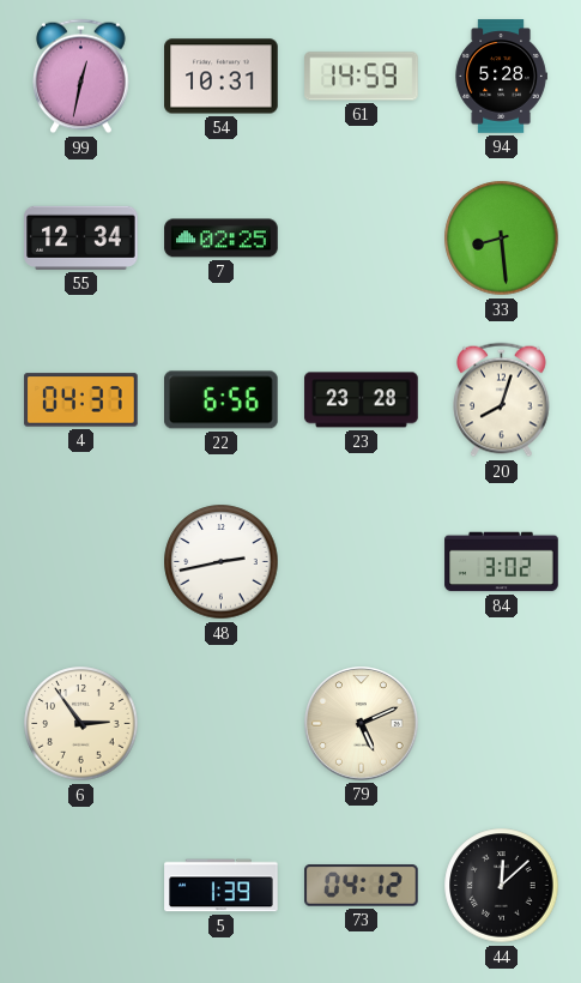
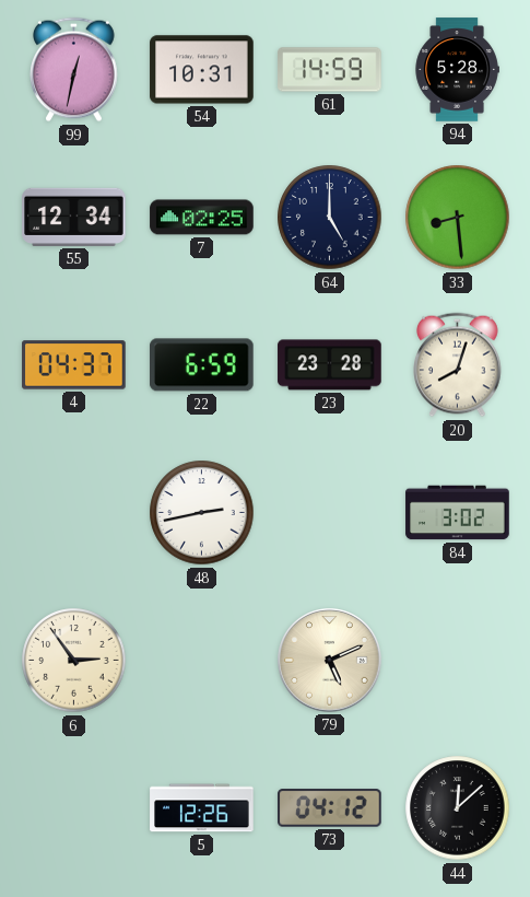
64: none -> 5:00
22: 6:56 -> 6:59
5: 1:39 -> 12:26
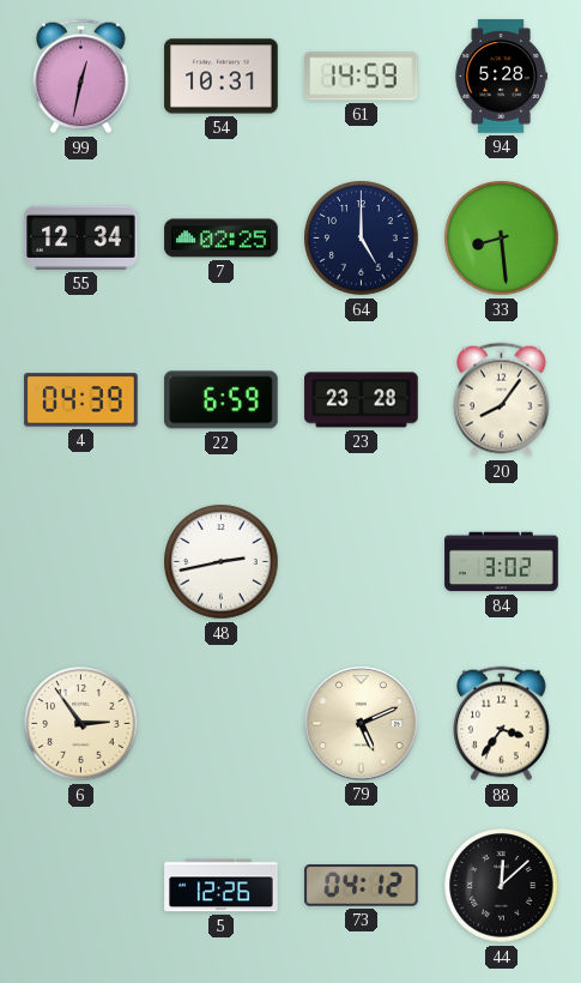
4: 04:37 -> 04:39
20: 8:03 -> 8:06
88: none -> 3:36
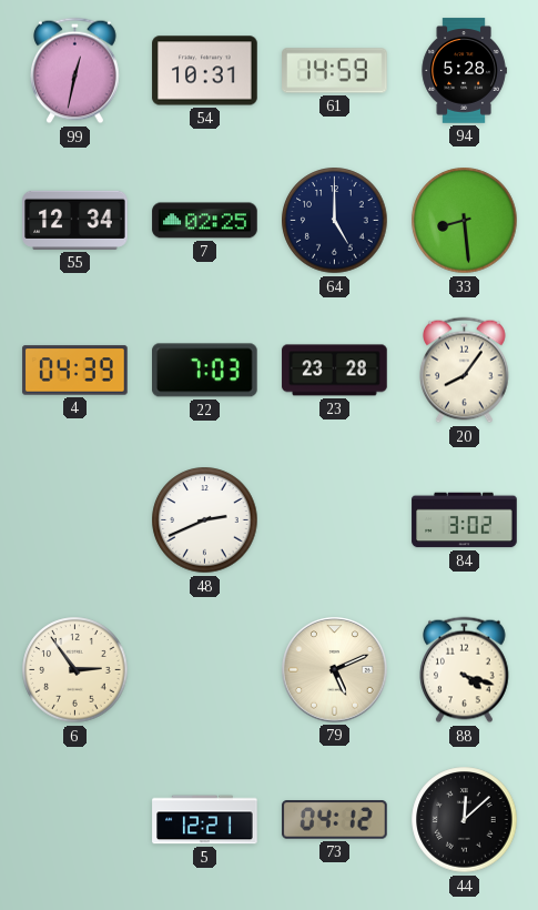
22: 6:59 -> 7:03
48: 2:43 -> 2:41
88: 3:36 -> 4:18
5: 12:26 -> 12:21
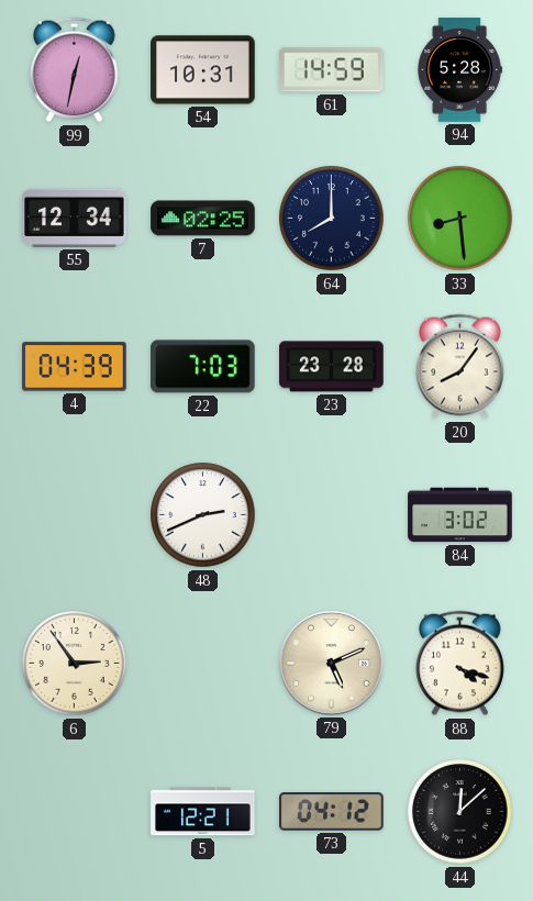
64: 5:00 -> 8:00
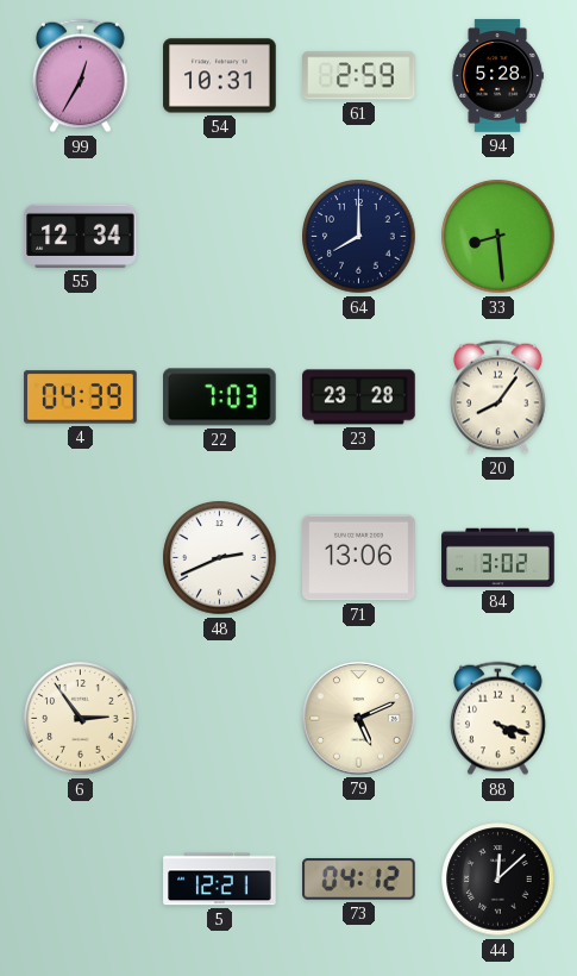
99: 12:32 -> 12:35
61: 14:59 -> 2:59
7: 02:25 -> none
71: none -> 13:06
